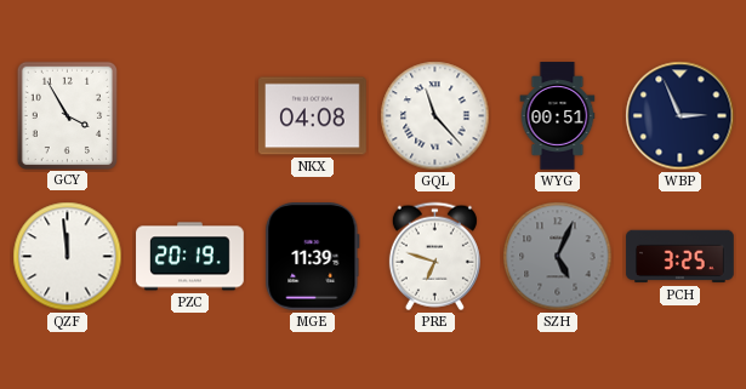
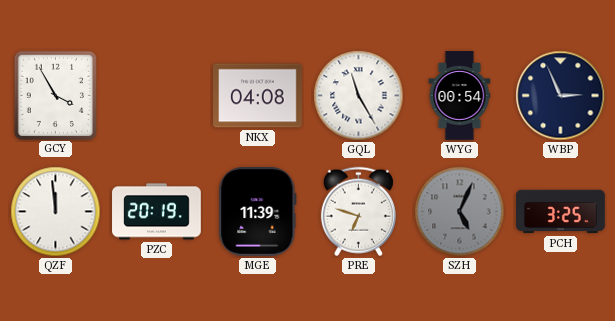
GQL: 11:23 -> 11:25
WYG: 00:51 -> 00:54
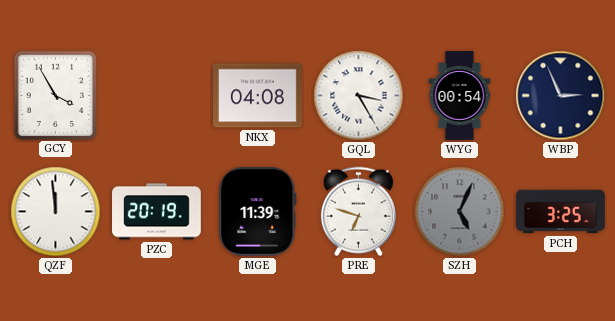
GQL: 11:25 -> 3:25
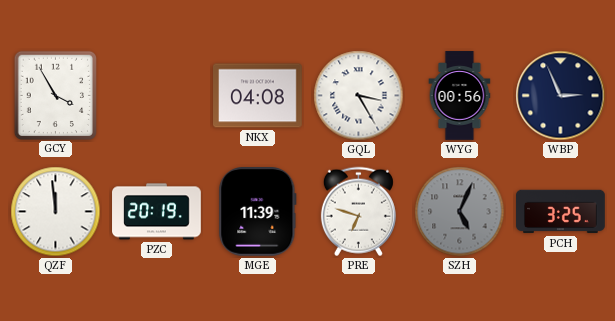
WYG: 00:54 -> 00:56
